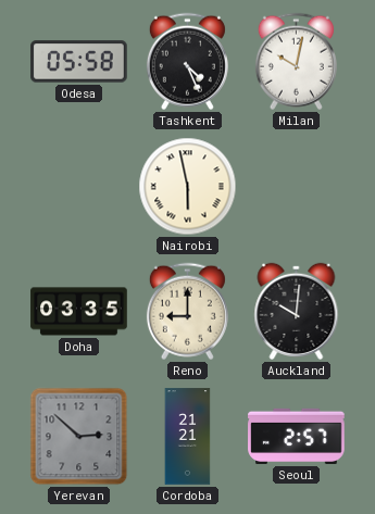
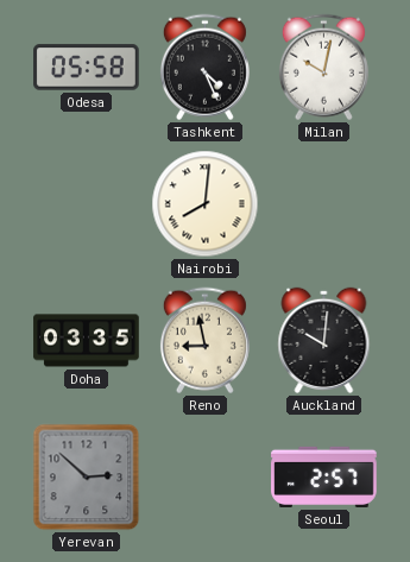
Nairobi: 5:58 -> 8:01
Reno: 9:00 -> 8:58
Cordoba: 21:21 -> none
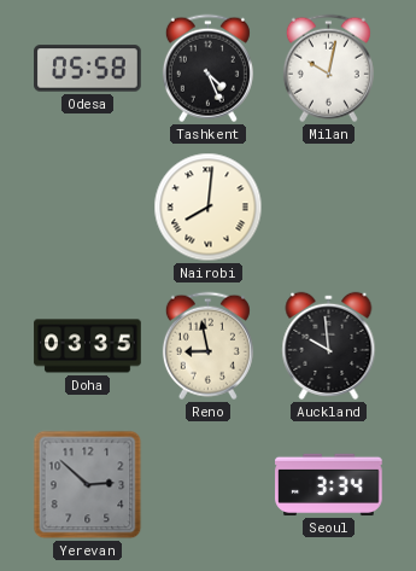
Auckland: 10:01 -> 9:59
Seoul: 2:57 -> 3:34
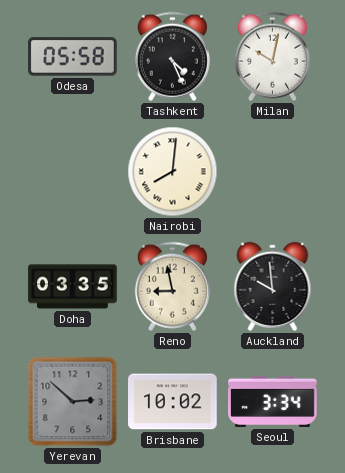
Brisbane: none -> 10:02
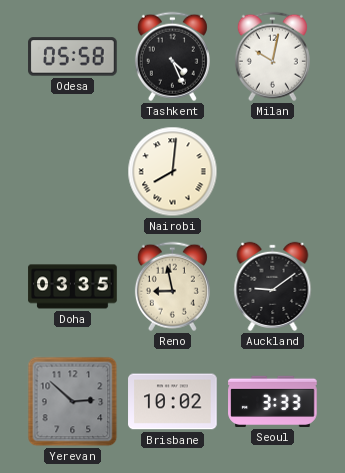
Auckland: 9:59 -> 9:09
Seoul: 3:34 -> 3:33
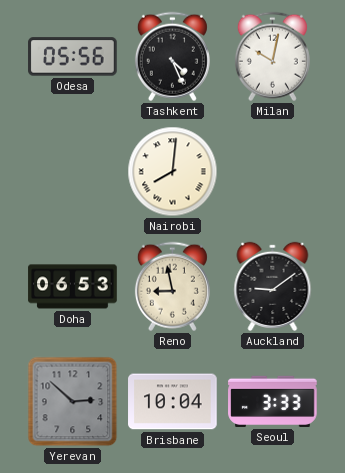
Odesa: 05:58 -> 05:56
Doha: 03:35 -> 06:53
Brisbane: 10:02 -> 10:04
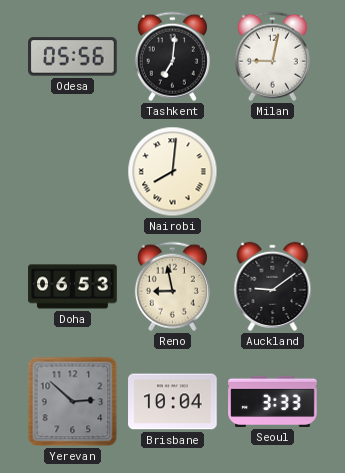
Tashkent: 4:26 -> 7:01
Milan: 10:02 -> 9:02
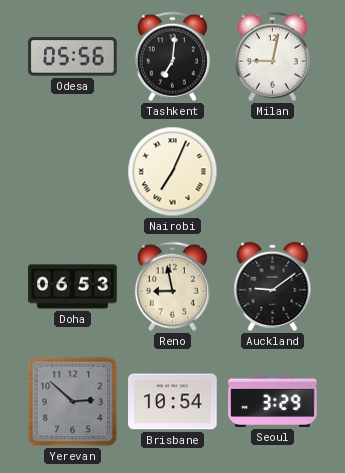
Nairobi: 8:01 -> 7:04
Brisbane: 10:04 -> 10:54
Seoul: 3:33 -> 3:29
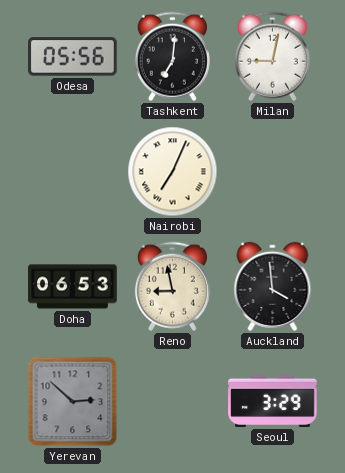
Auckland: 9:09 -> 3:59
Brisbane: 10:54 -> none
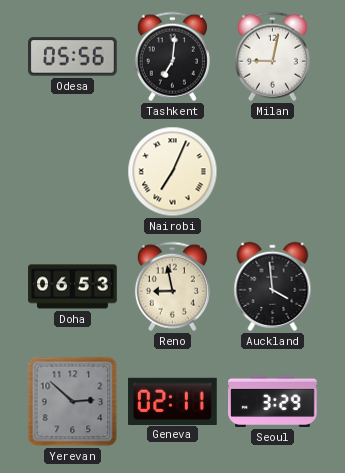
Geneva: none -> 02:11
